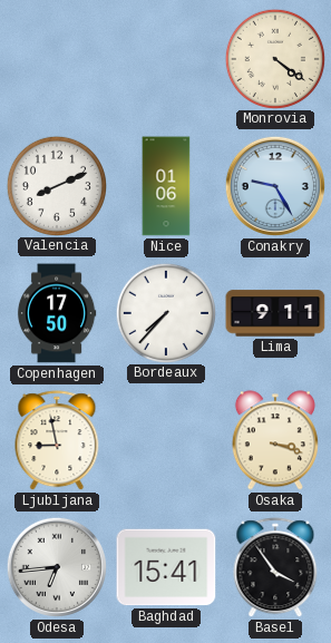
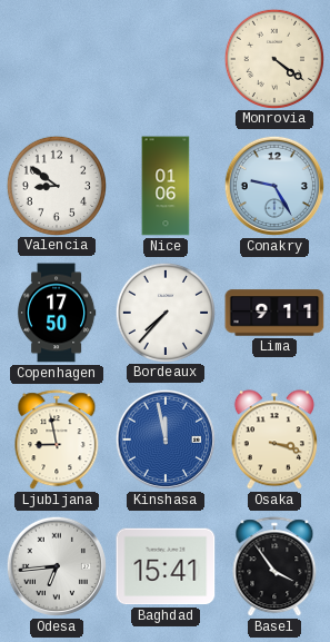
Valencia: 8:11 -> 8:51
Kinshasa: none -> 11:58
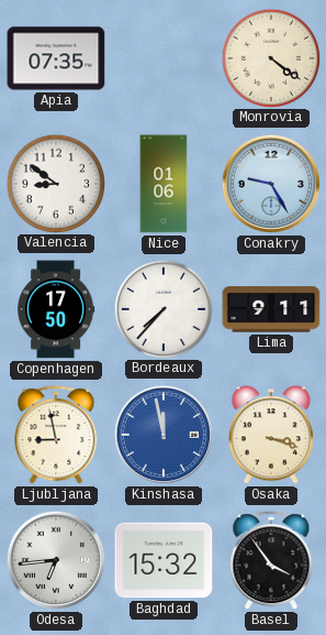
Apia: none -> 07:35
Baghdad: 15:41 -> 15:32
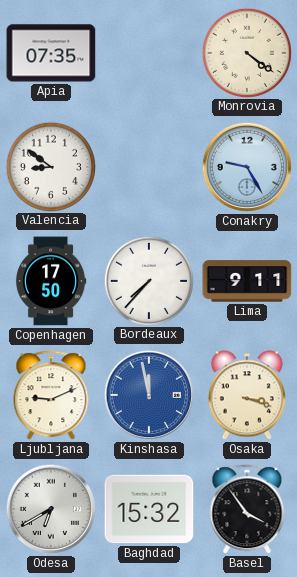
Nice: 01:06 -> none
Ljubljana: 8:58 -> 9:11
Odesa: 6:44 -> 6:40
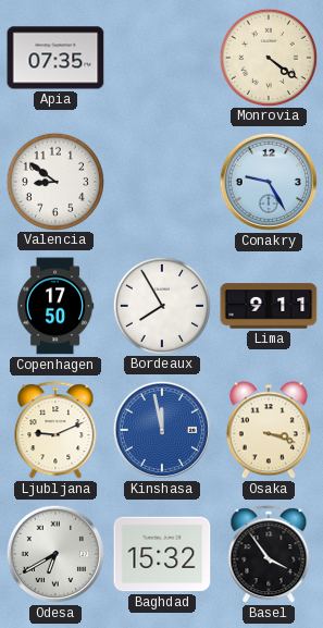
Bordeaux: 7:37 -> 7:55
